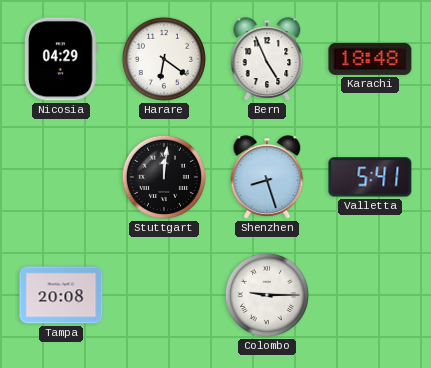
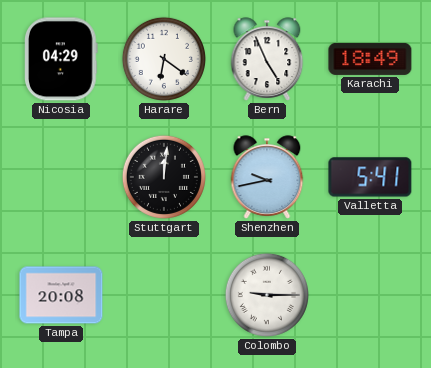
Karachi: 18:48 -> 18:49
Shenzhen: 8:27 -> 9:43
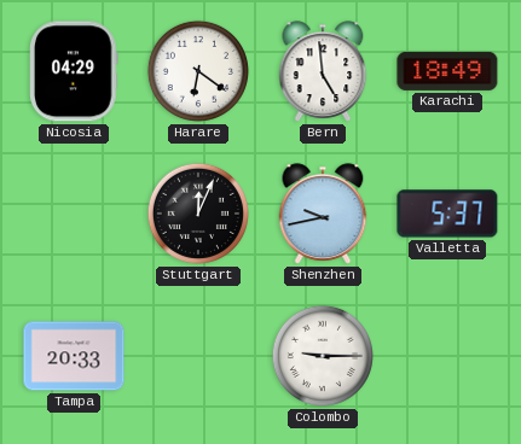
Bern: 4:56 -> 4:59
Stuttgart: 12:01 -> 12:04
Valletta: 5:41 -> 5:37
Tampa: 20:08 -> 20:33
